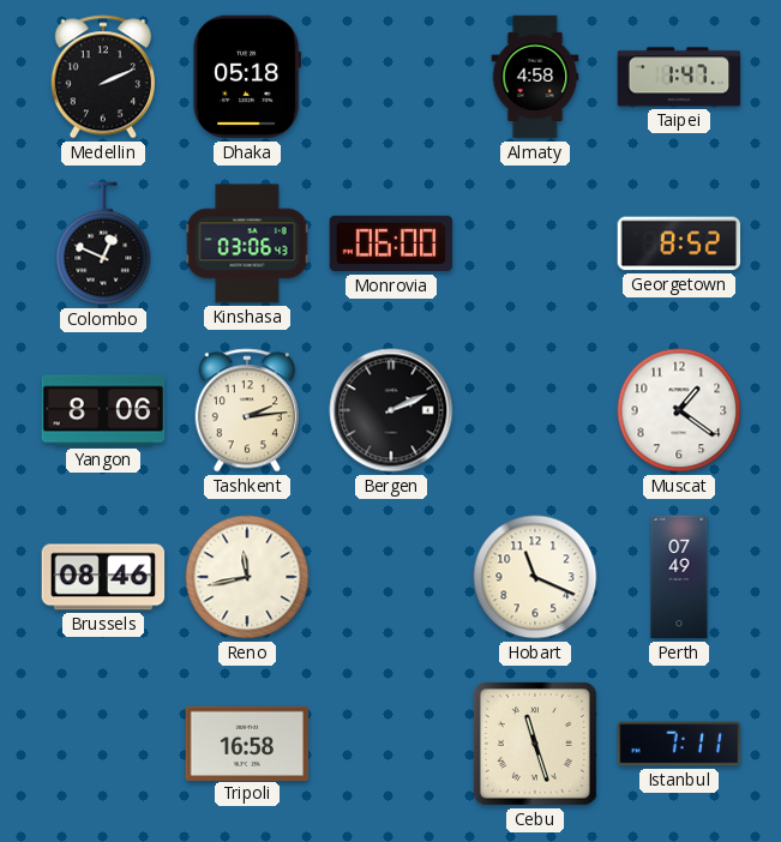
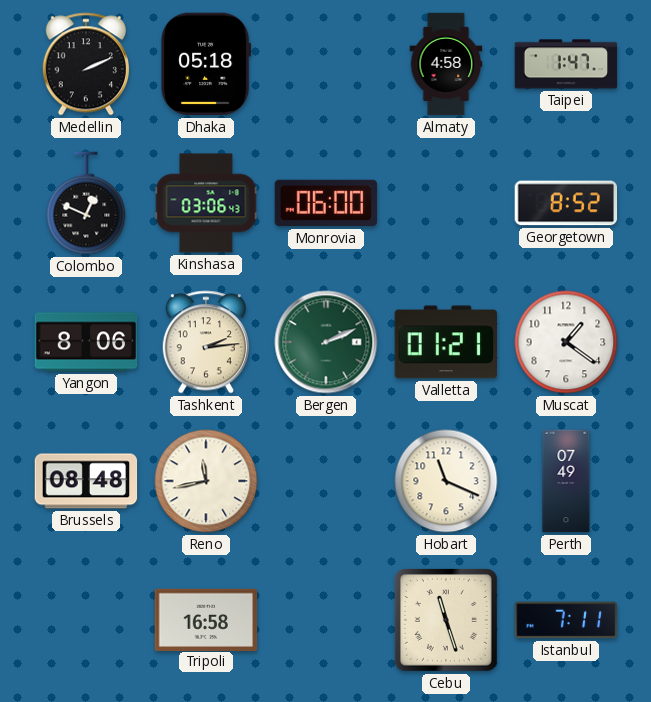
Bergen dial: black -> green
Valletta: none -> 01:21
Brussels: 08:46 -> 08:48
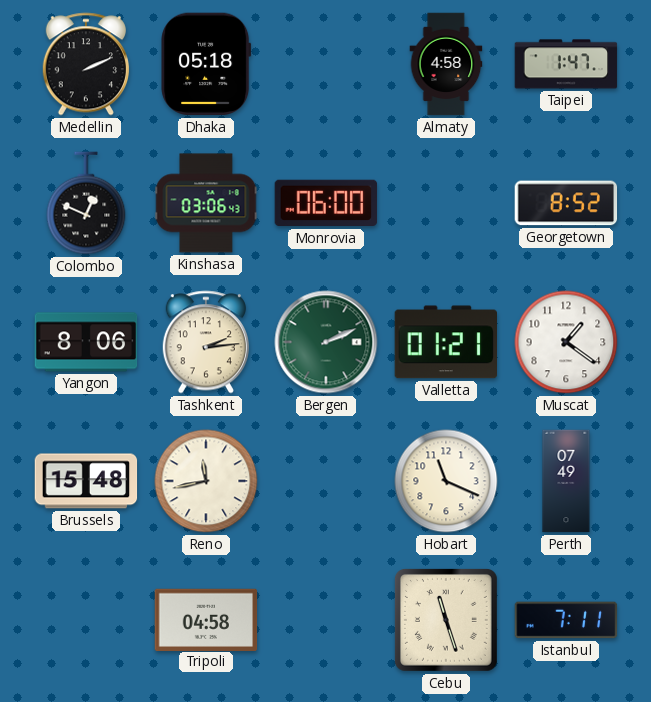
Brussels: 08:48 -> 15:48
Tripoli: 16:58 -> 04:58
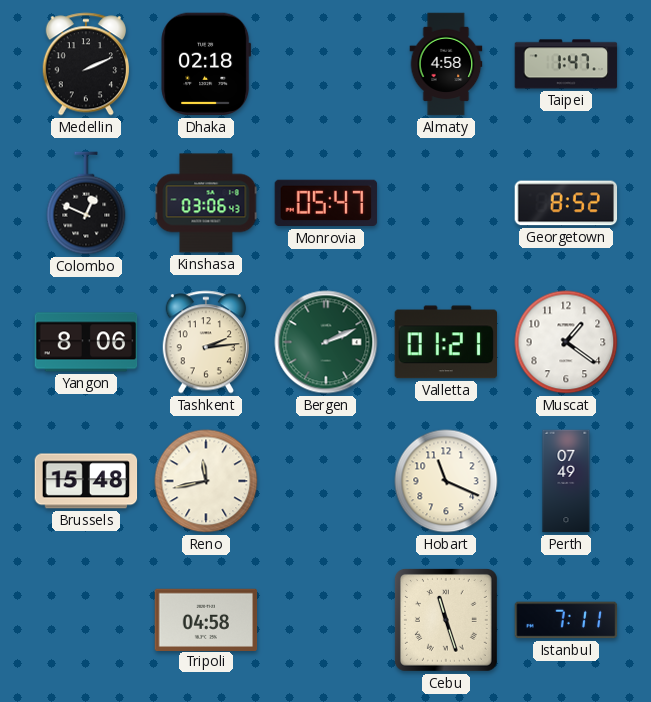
Dhaka: 05:18 -> 02:18
Monrovia: 06:00 -> 05:47
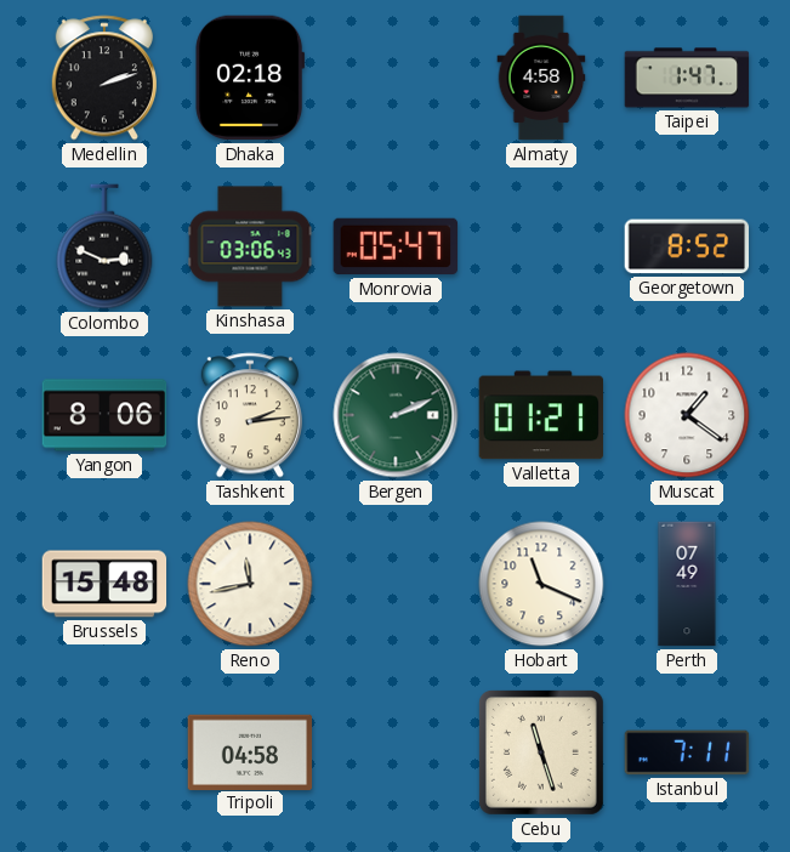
Medellin: 2:11 -> 2:12
Colombo: 12:49 -> 2:49
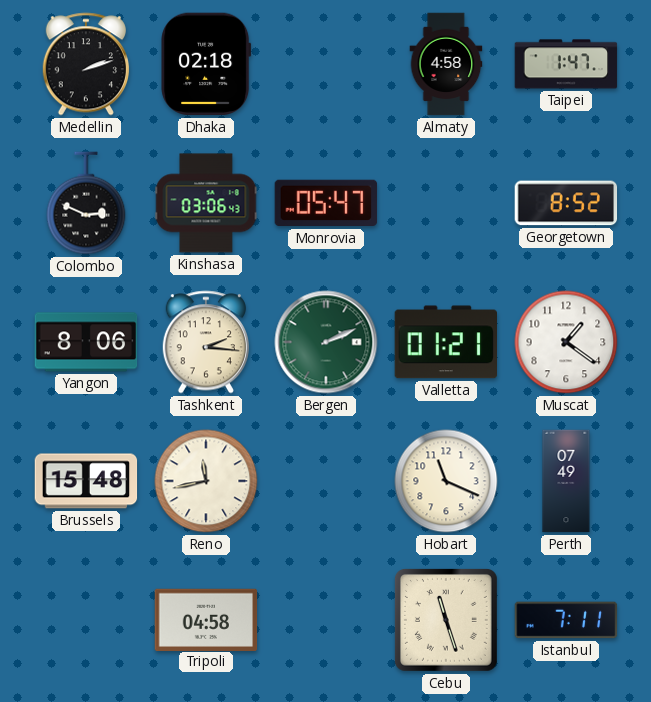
Tashkent: 2:14 -> 2:16
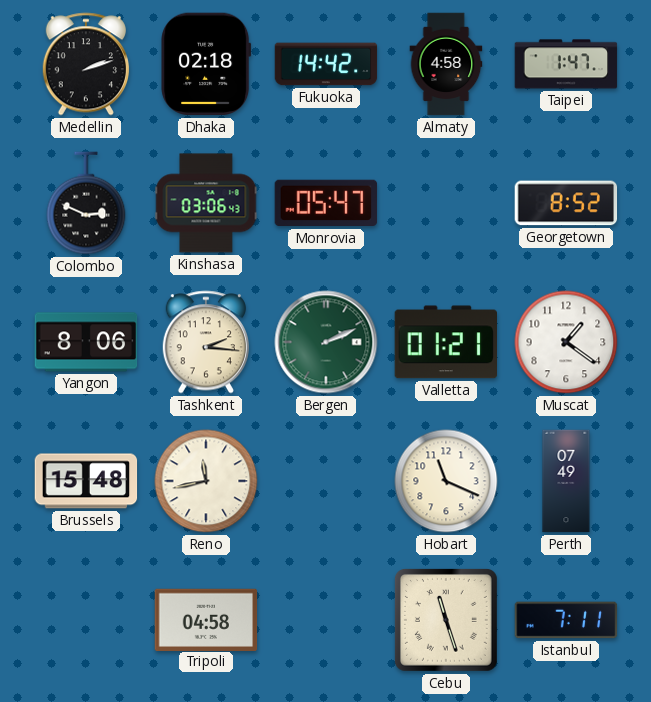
Fukuoka: none -> 14:42
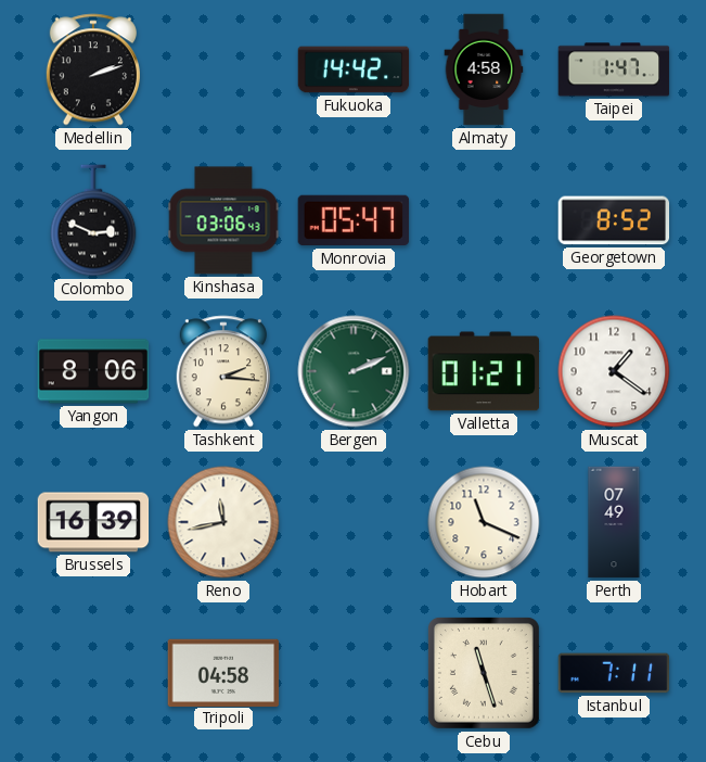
Dhaka: 02:18 -> none
Brussels: 15:48 -> 16:39
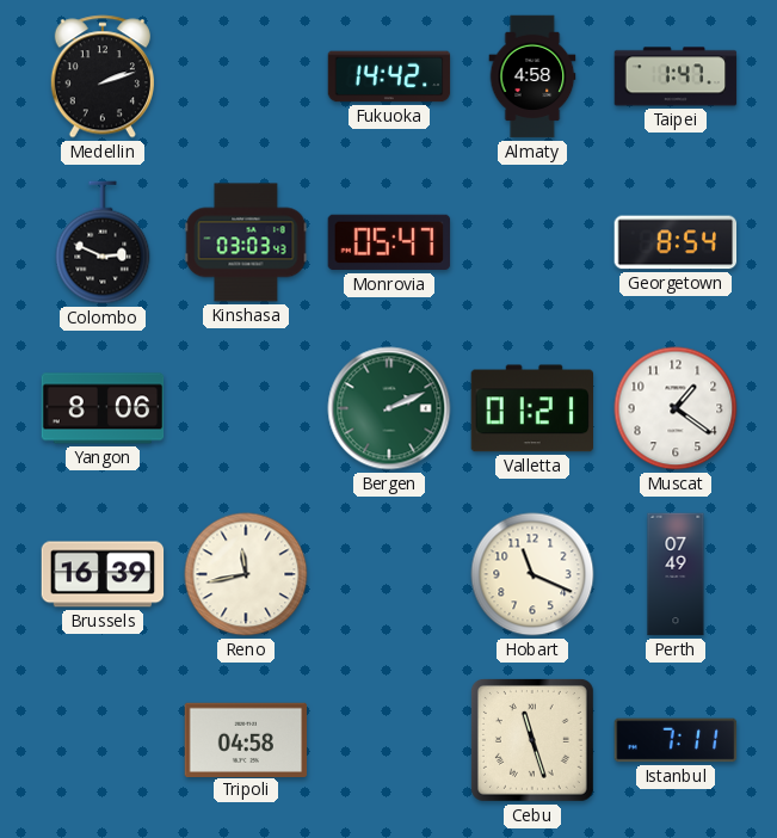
Kinshasa: 03:06 -> 03:03
Georgetown: 8:52 -> 8:54
Tashkent: 2:16 -> none
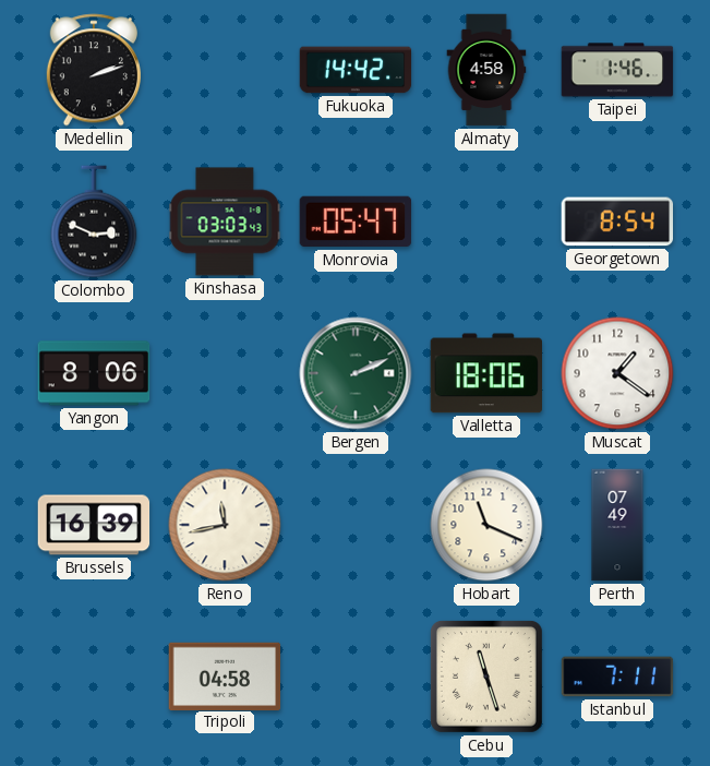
Taipei: 1:47 -> 1:46
Valletta: 01:21 -> 18:06
